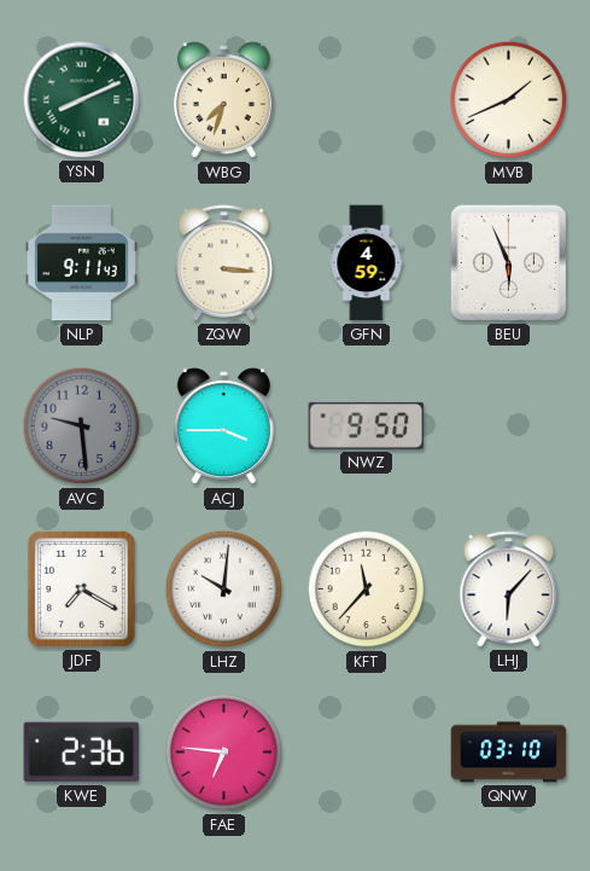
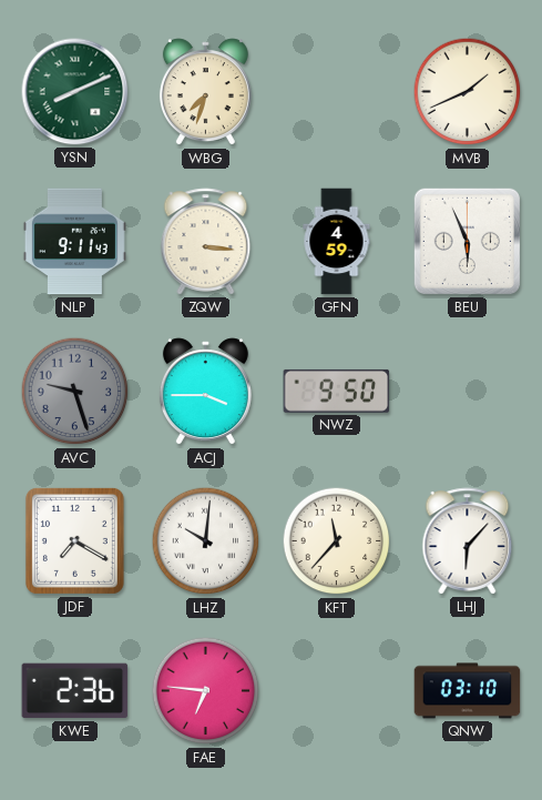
AVC: 9:29 -> 9:27
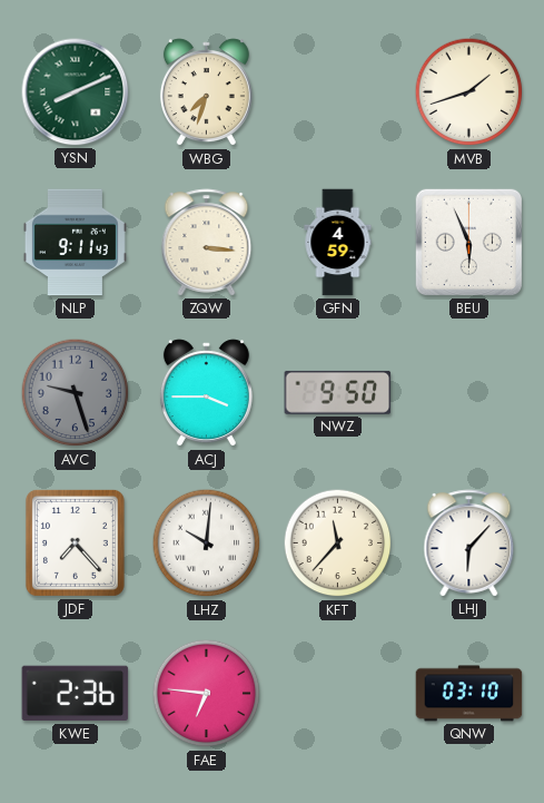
MVB: 1:41 -> 1:42
JDF: 7:20 -> 7:23
